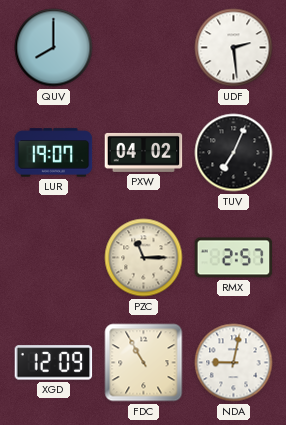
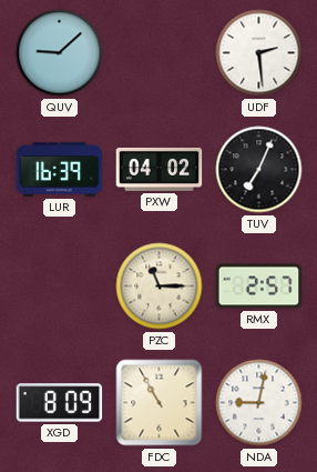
QUV: 8:00 -> 9:08
LUR: 19:07 -> 16:39
XGD: 12:09 -> 8:09
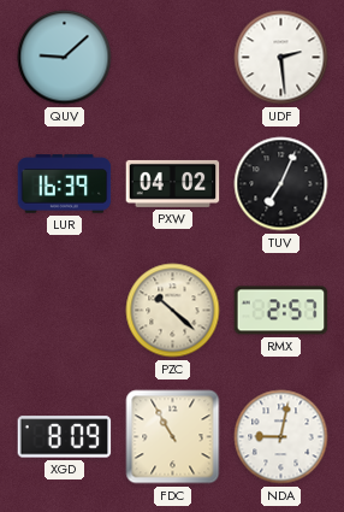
PZC: 11:15 -> 10:22
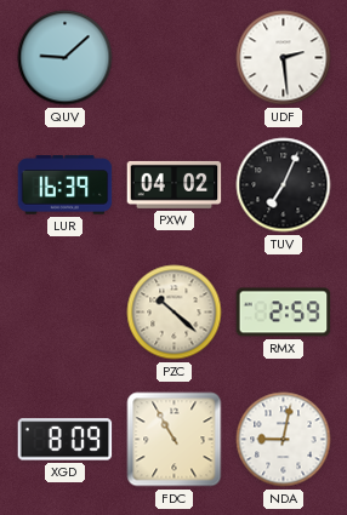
RMX: 2:57 -> 2:59
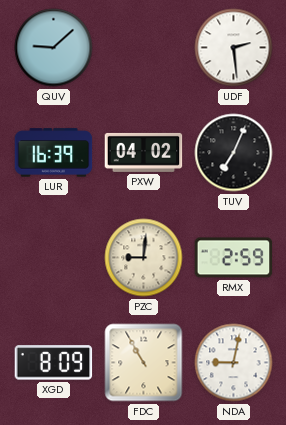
PZC: 10:22 -> 9:01
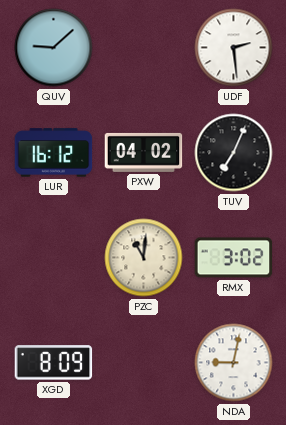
LUR: 16:39 -> 16:12
PZC: 9:01 -> 11:01
RMX: 2:59 -> 3:02
FDC: 10:55 -> none
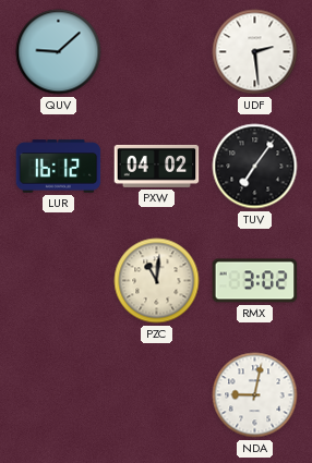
TUV: 7:04 -> 7:06
XGD: 8:09 -> none
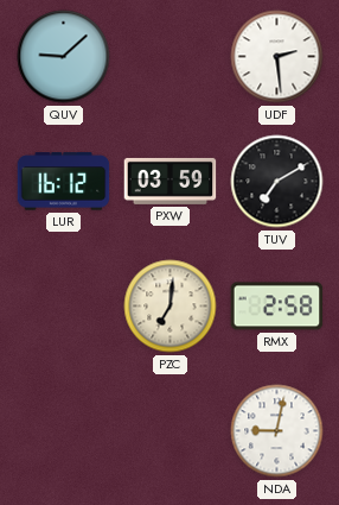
PXW: 04:02 -> 03:59
TUV: 7:06 -> 7:10
PZC: 11:01 -> 7:01
RMX: 3:02 -> 2:58
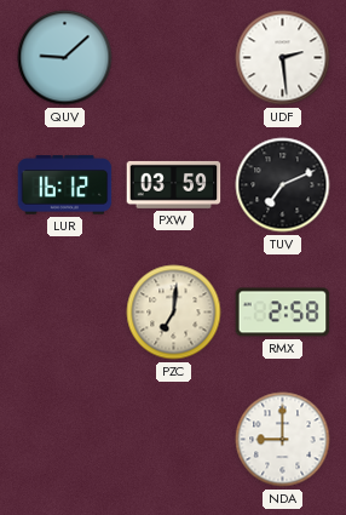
TUV: 7:10 -> 7:11
NDA: 9:02 -> 9:00
